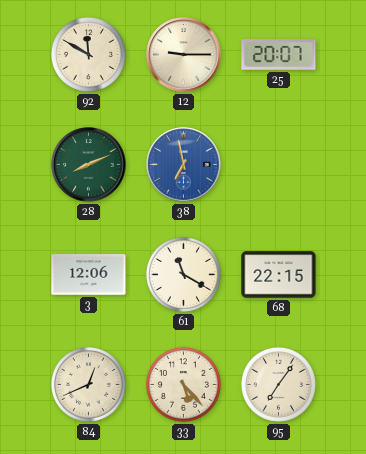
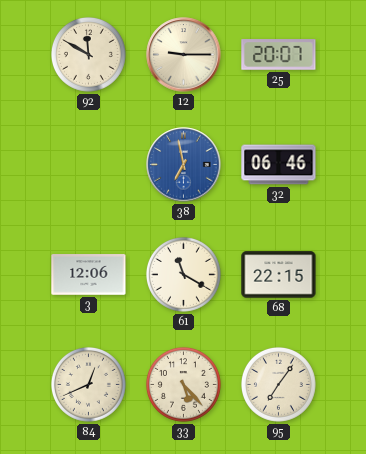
28: 8:11 -> none
32: none -> 06:46
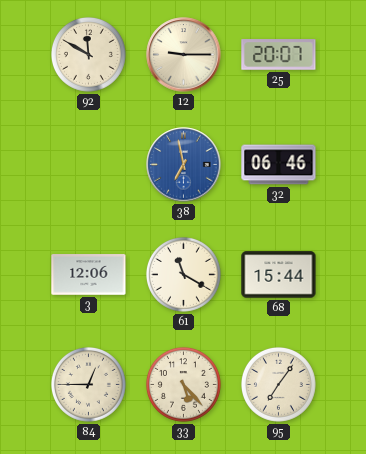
68: 22:15 -> 15:44
84: 12:41 -> 12:45
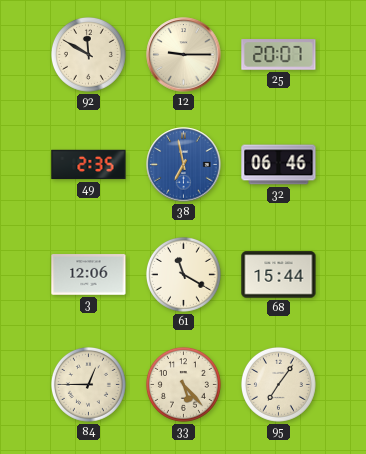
49: none -> 2:35
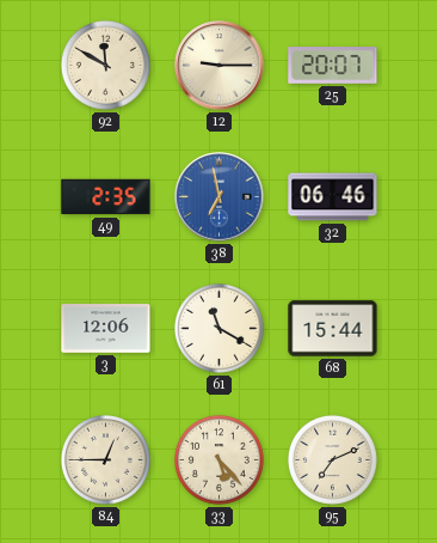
95: 7:06 -> 7:11
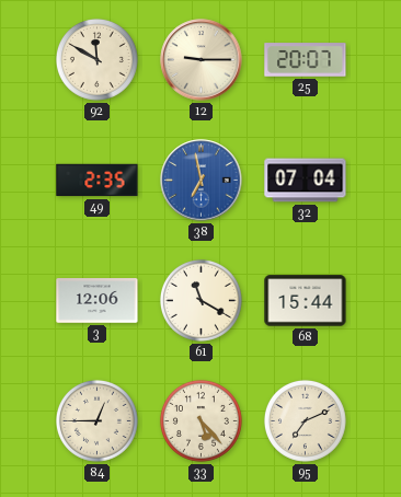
32: 06:46 -> 07:04
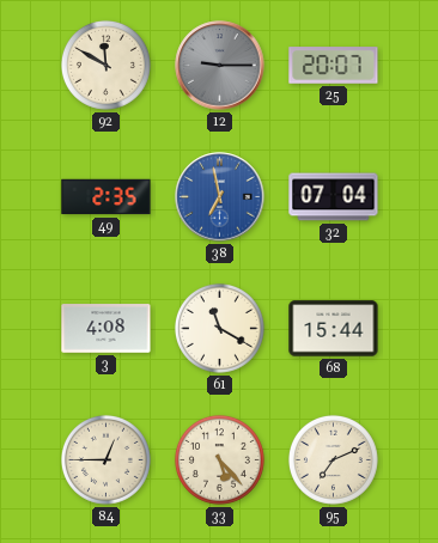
12 dial: cream -> grey
3: 12:06 -> 4:08
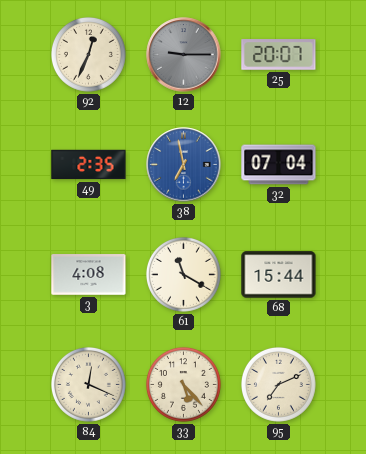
92: 11:50 -> 12:34
84: 12:45 -> 12:19
